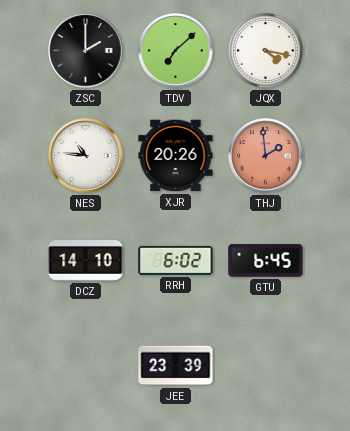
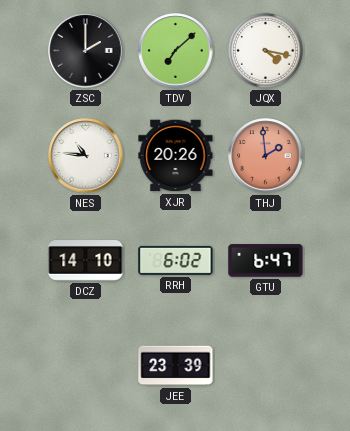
GTU: 6:45 -> 6:47
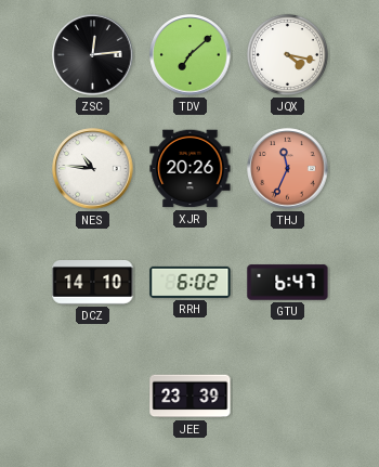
ZSC: 2:00 -> 12:14
THJ: 1:59 -> 11:34
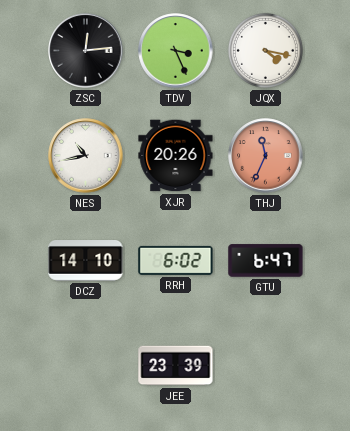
TDV: 7:08 -> 3:26
NES: 10:46 -> 10:43
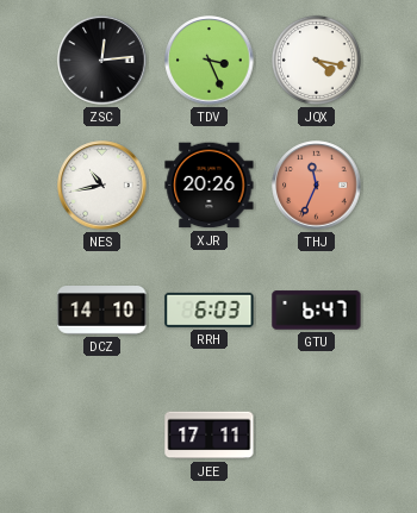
RRH: 6:02 -> 6:03
JEE: 23:39 -> 17:11
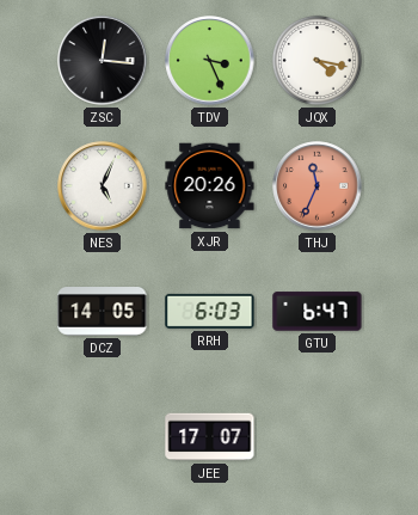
ZSC: 12:14 -> 12:16
NES: 10:43 -> 5:04
DCZ: 14:10 -> 14:05
JEE: 17:11 -> 17:07
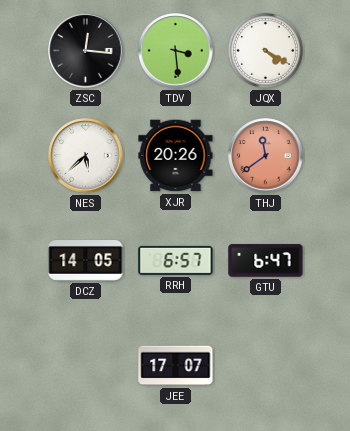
TDV: 3:26 -> 3:29
JQX: 4:17 -> 4:20
NES: 5:04 -> 5:38
THJ: 11:34 -> 11:39
RRH: 6:03 -> 6:57
